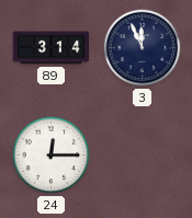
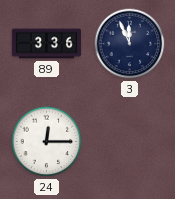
89: 3:14 -> 3:36
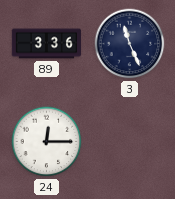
3: 11:56 -> 11:26
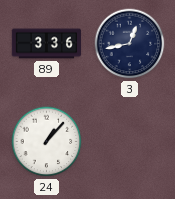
3: 11:26 -> 12:43
24: 12:15 -> 1:07
